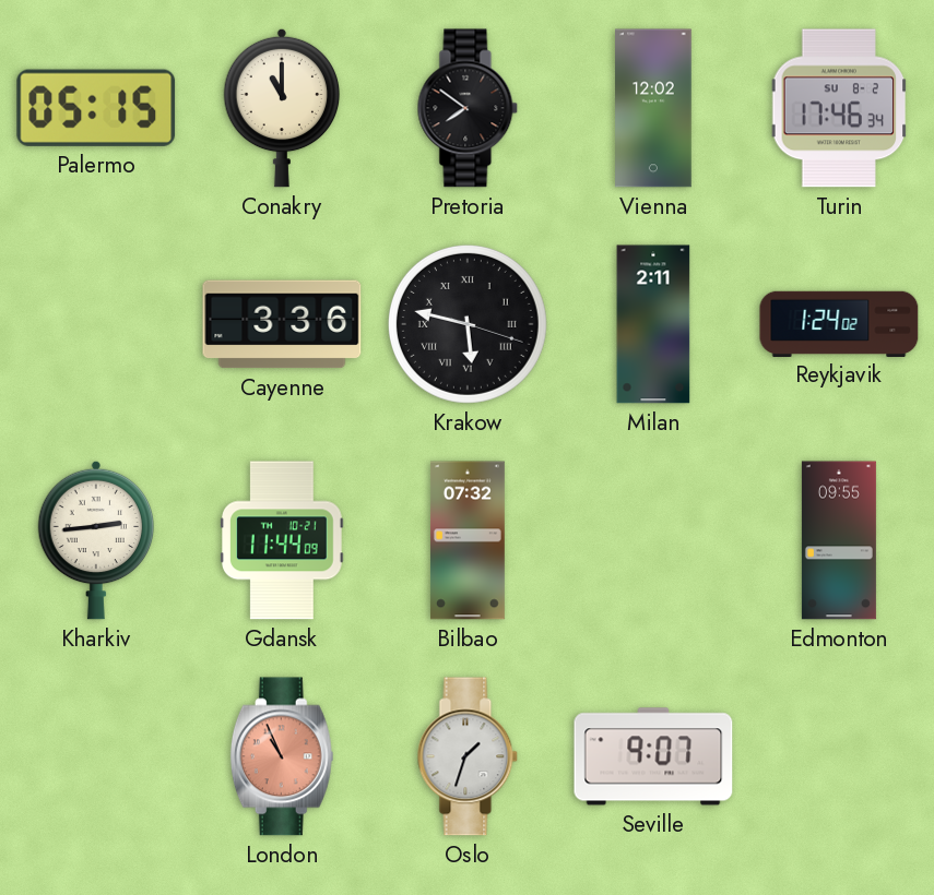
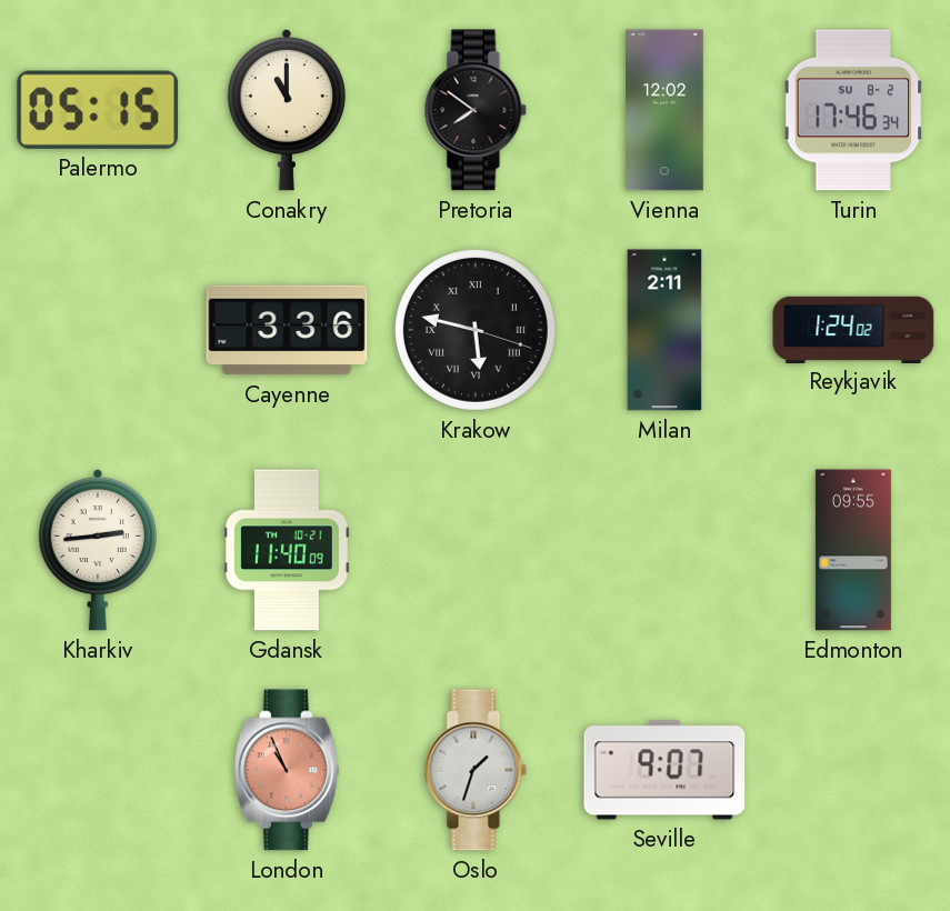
Gdansk: 11:44 -> 11:40
Bilbao: 07:32 -> none
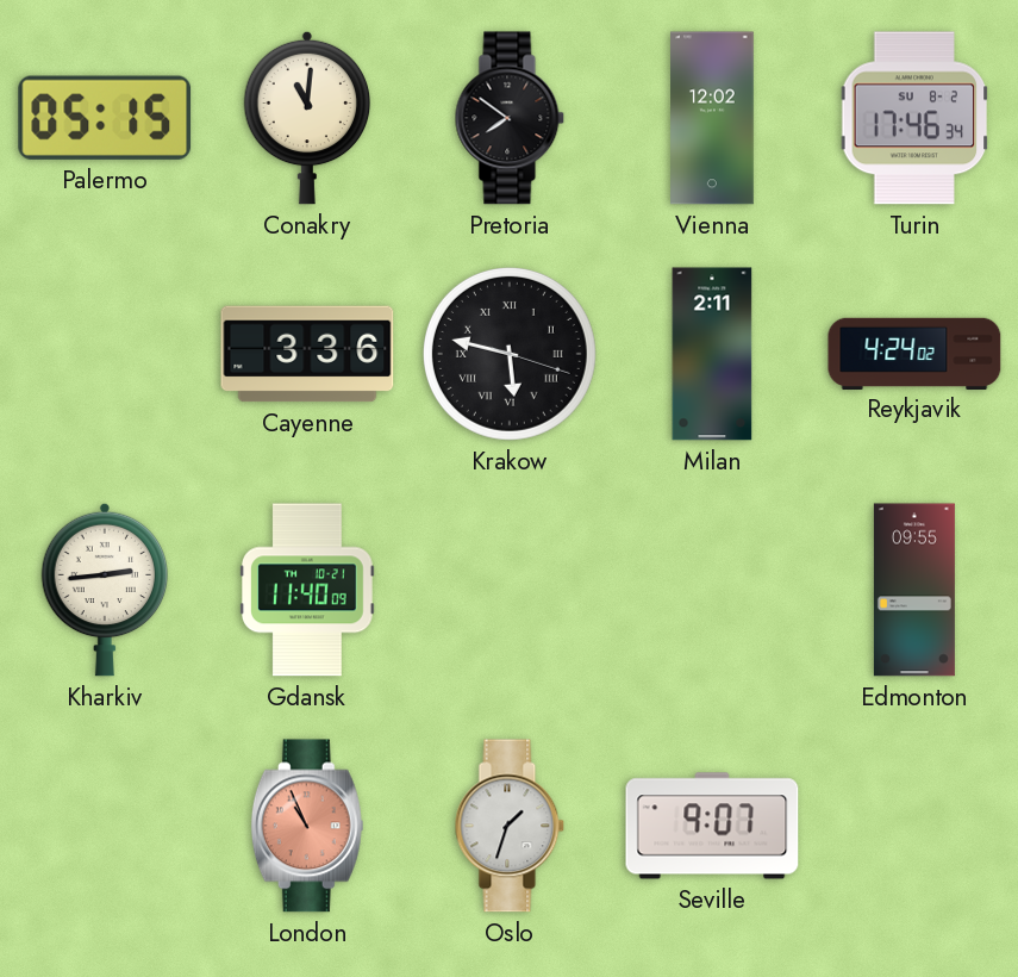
Conakry: 11:00 -> 11:01
Reykjavik: 1:24 -> 4:24
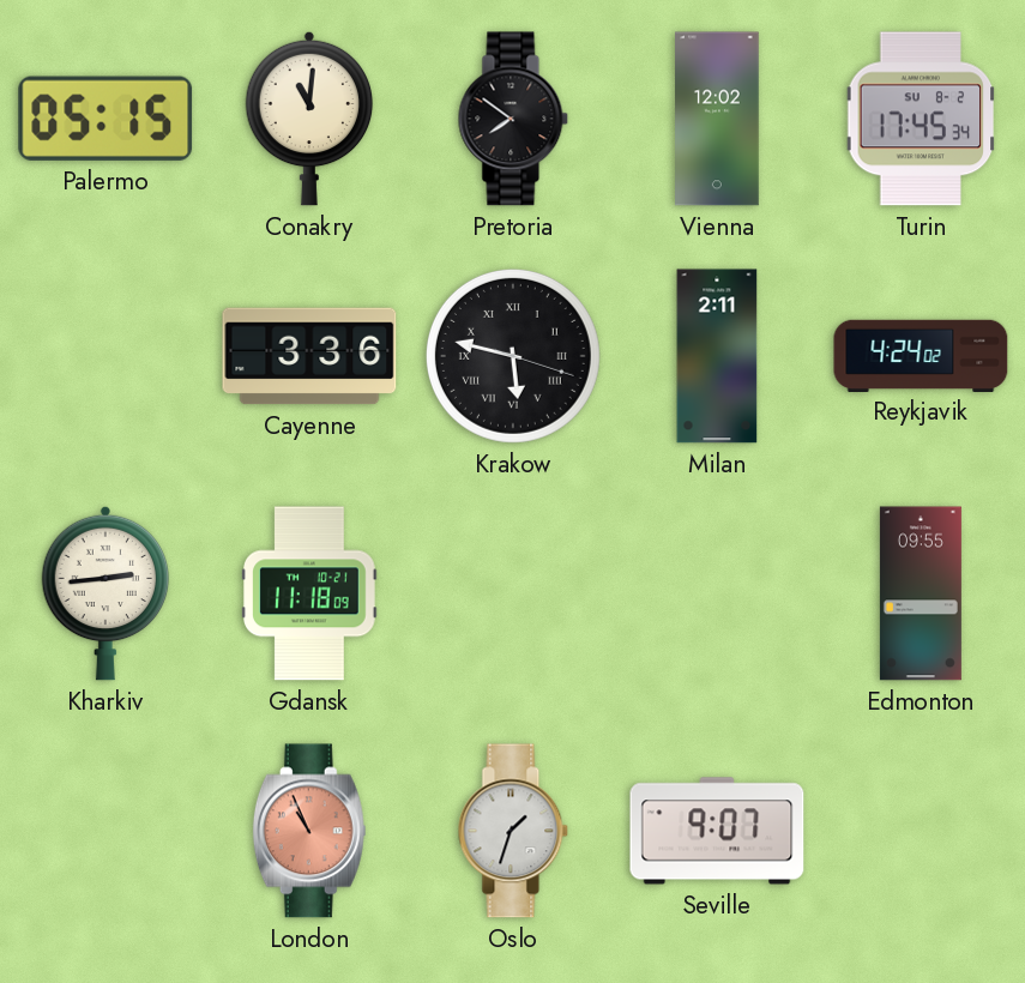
Turin: 17:46 -> 17:45
Gdansk: 11:40 -> 11:18
